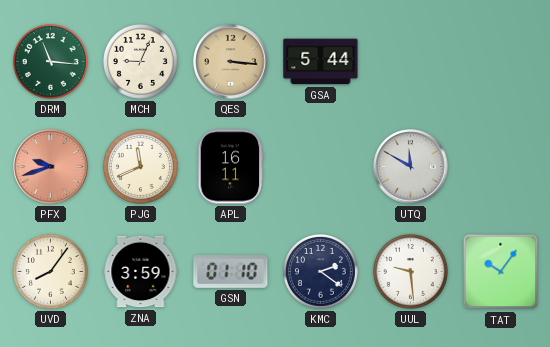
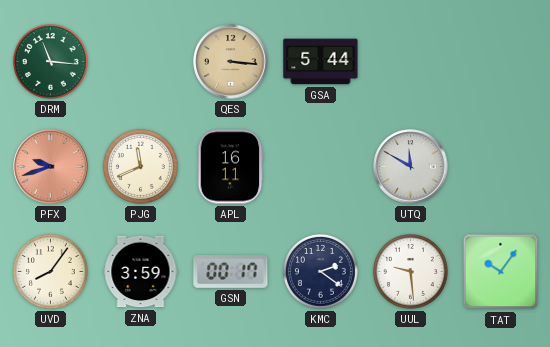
MCH: 9:04 -> none
GSN: 01:10 -> 00:17
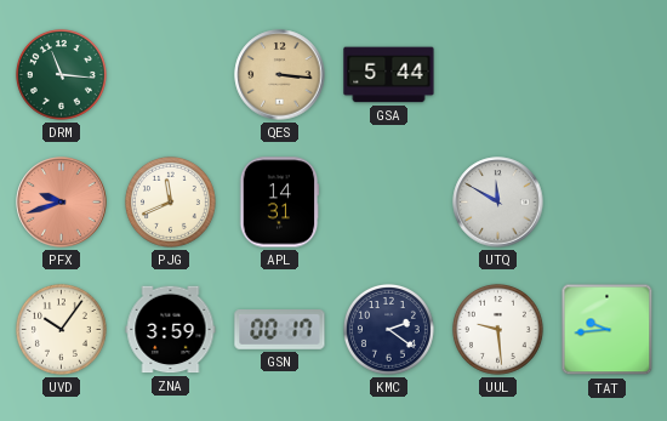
APL: 16:11 -> 14:31
UVD: 8:06 -> 10:06
TAT: 10:06 -> 9:44
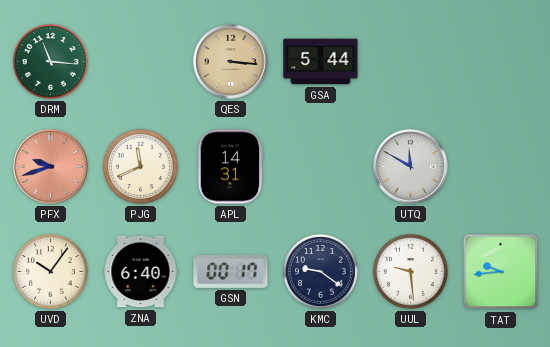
ZNA: 3:59 -> 6:40
KMC: 2:21 -> 9:21
